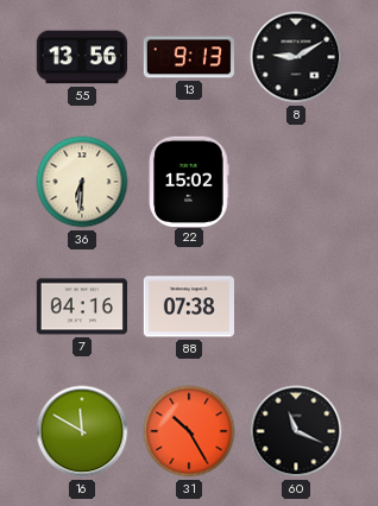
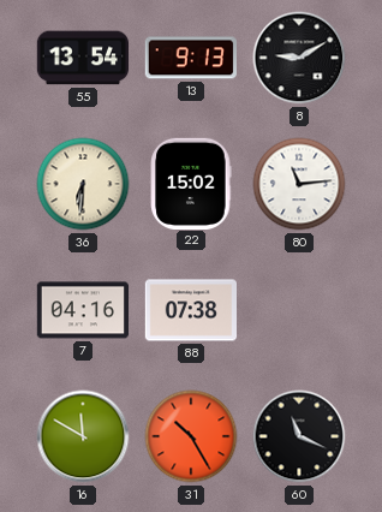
55: 13:56 -> 13:54
80: none -> 11:14
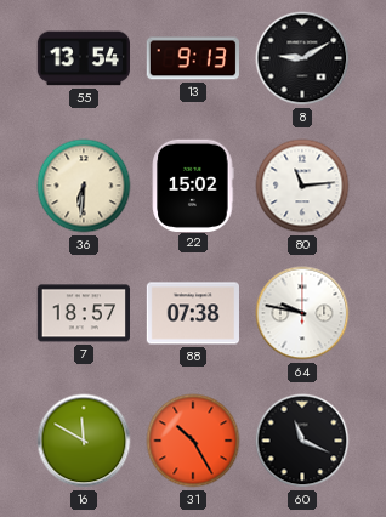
7: 04:16 -> 18:57
64: none -> 9:47
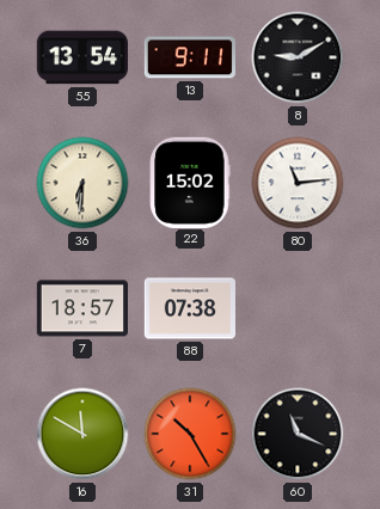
13: 9:13 -> 9:11
64: 9:47 -> none
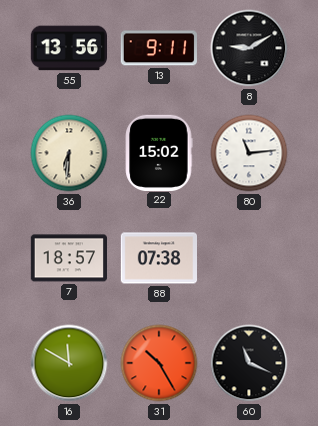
55: 13:54 -> 13:56
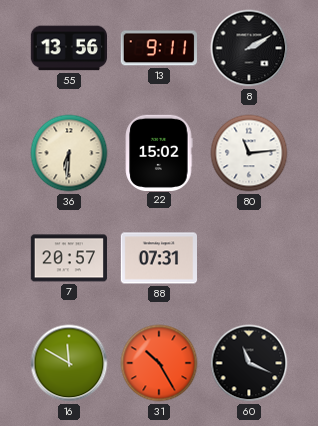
8: 9:10 -> 2:10
7: 18:57 -> 20:57
88: 07:38 -> 07:31
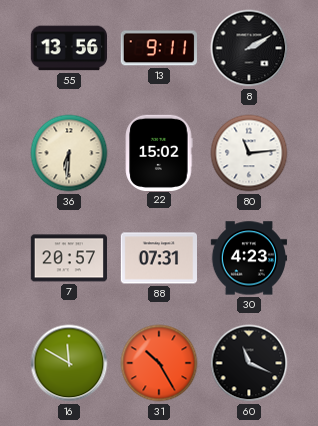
30: none -> 4:23
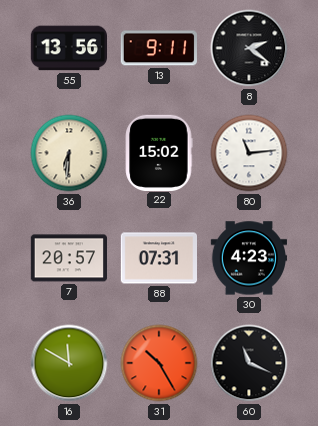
8: 2:10 -> 2:21
